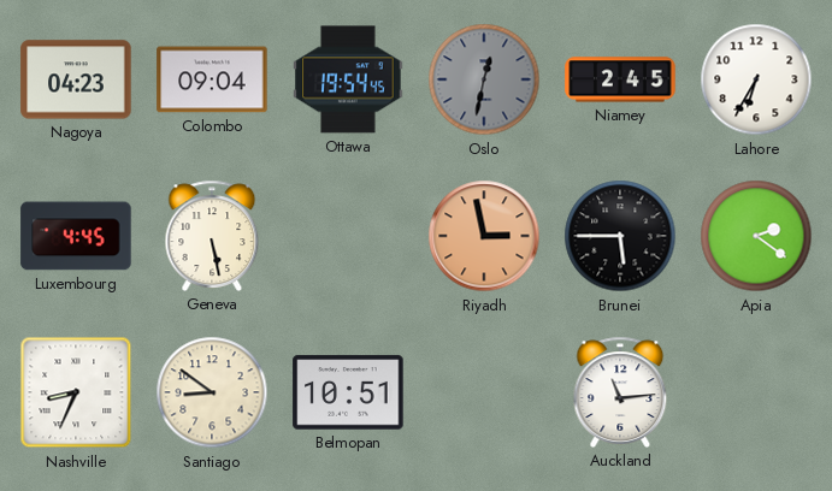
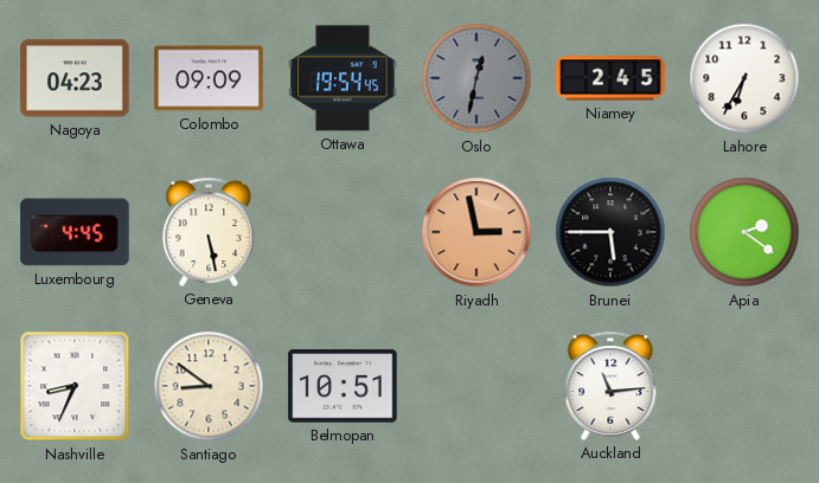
Colombo: 09:04 -> 09:09
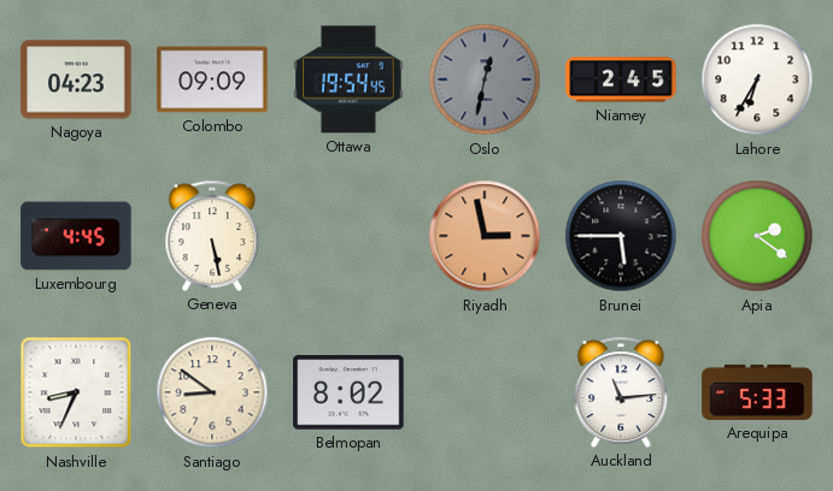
Belmopan: 10:51 -> 8:02
Arequipa: none -> 5:33
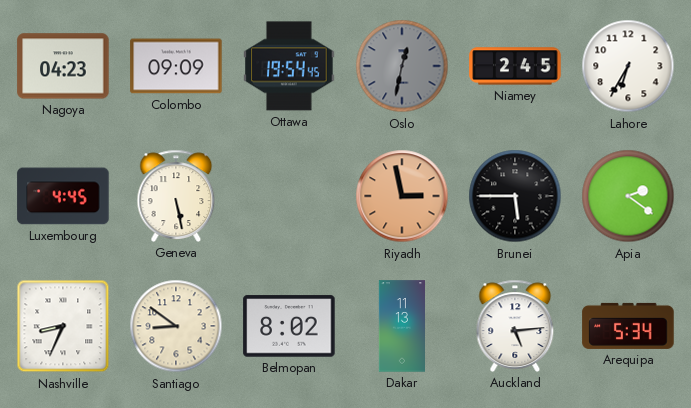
Dakar: none -> 11:13
Auckland: 11:14 -> 5:14
Arequipa: 5:33 -> 5:34
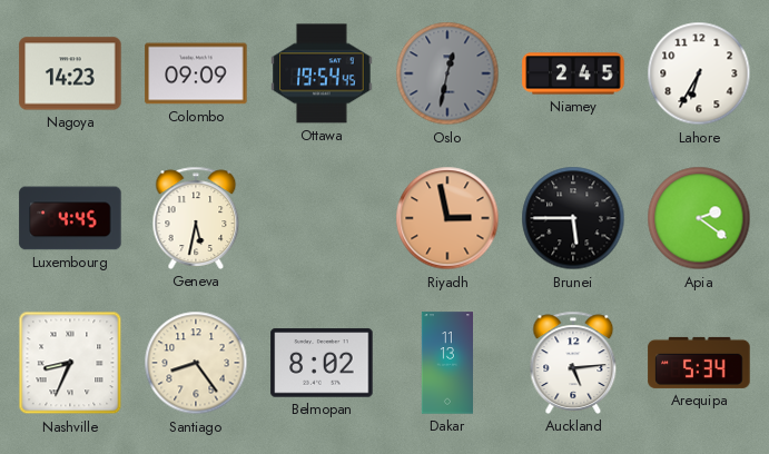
Nagoya: 04:23 -> 14:23
Geneva: 5:28 -> 5:32
Santiago: 8:51 -> 8:24
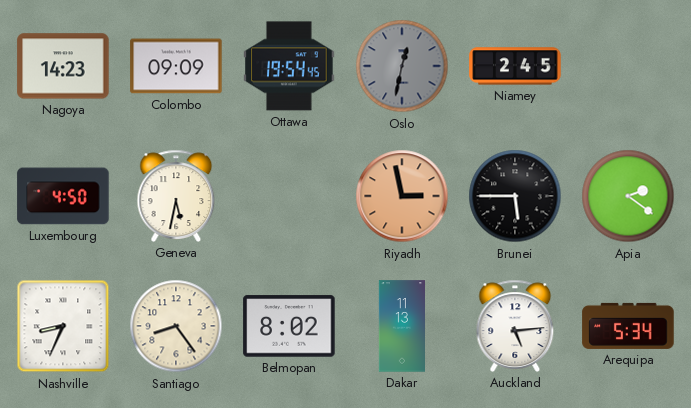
Lahore: 6:35 -> none
Luxembourg: 4:45 -> 4:50
